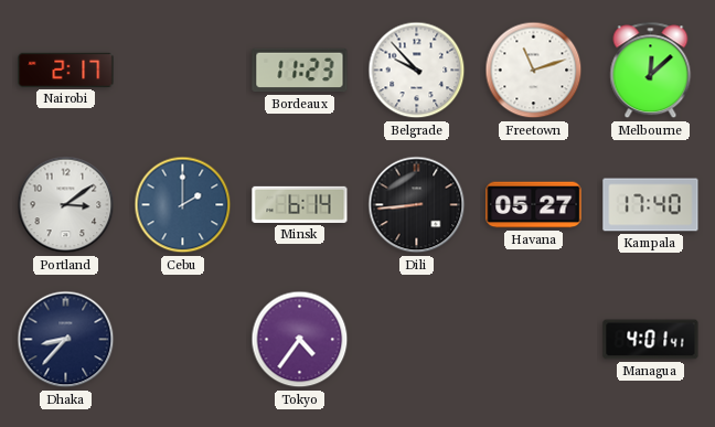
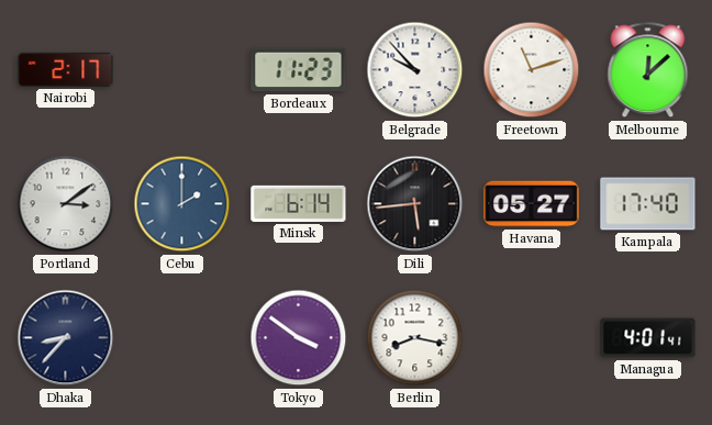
Dili: 8:44 -> 5:44
Tokyo: 4:36 -> 3:51
Berlin: none -> 8:17
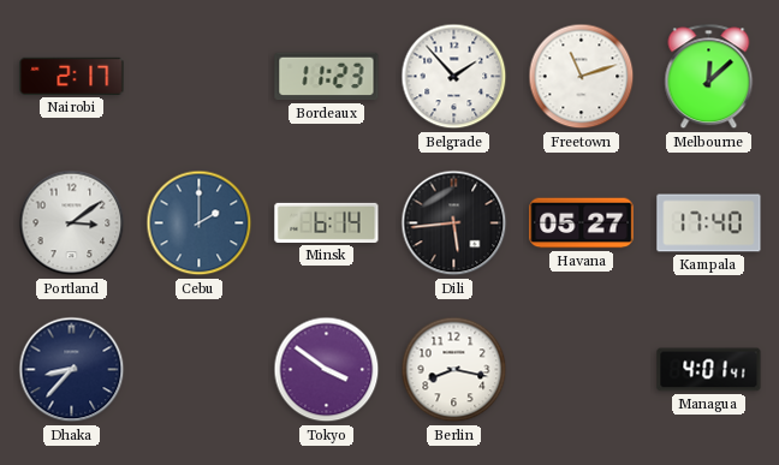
Belgrade: 9:53 -> 1:53
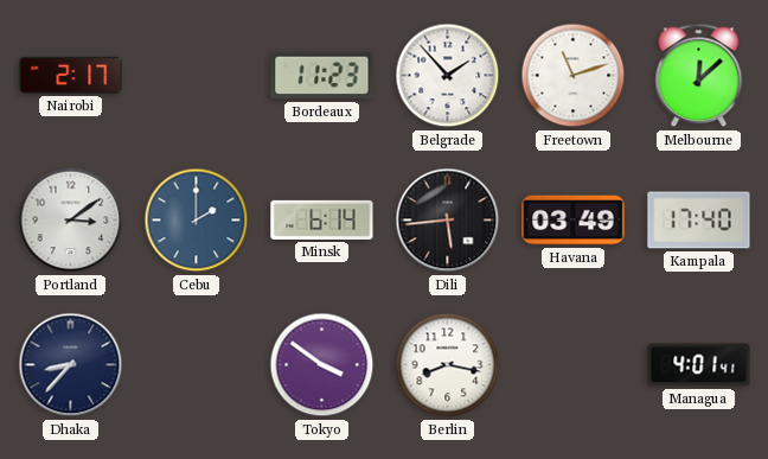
Havana: 05:27 -> 03:49
